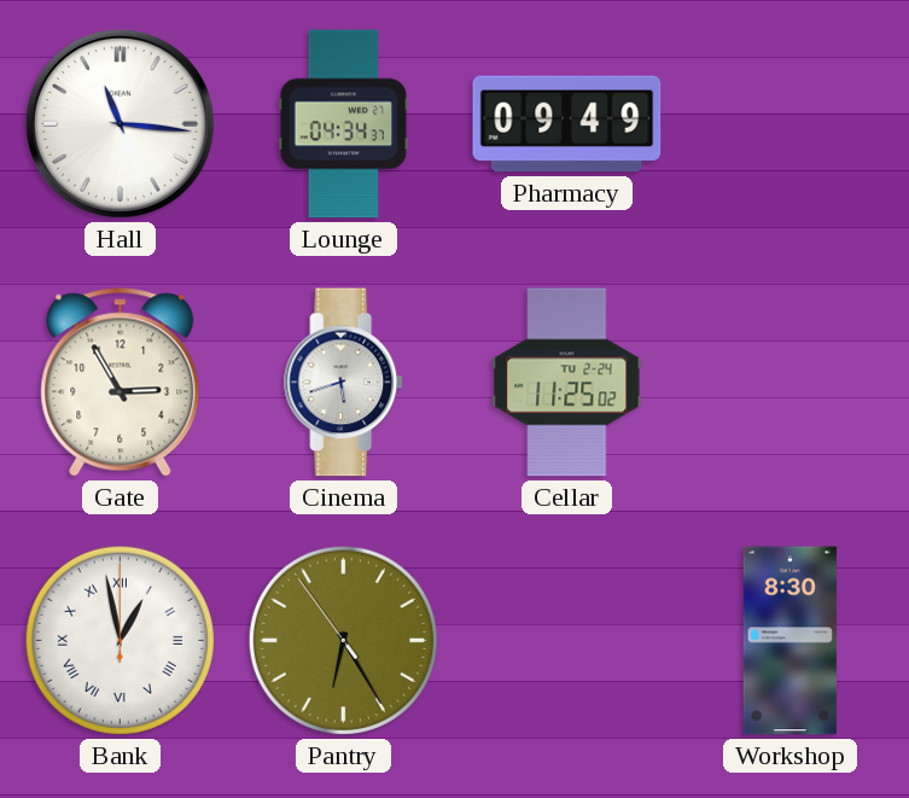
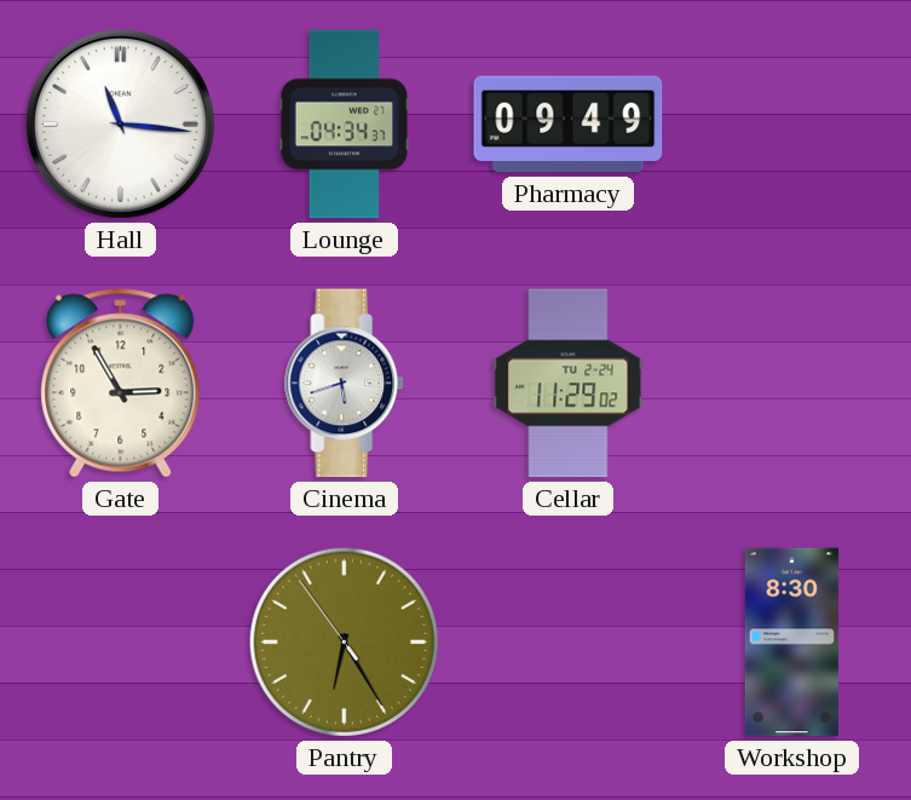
Cellar: 11:25 -> 11:29
Bank: 12:58 -> none
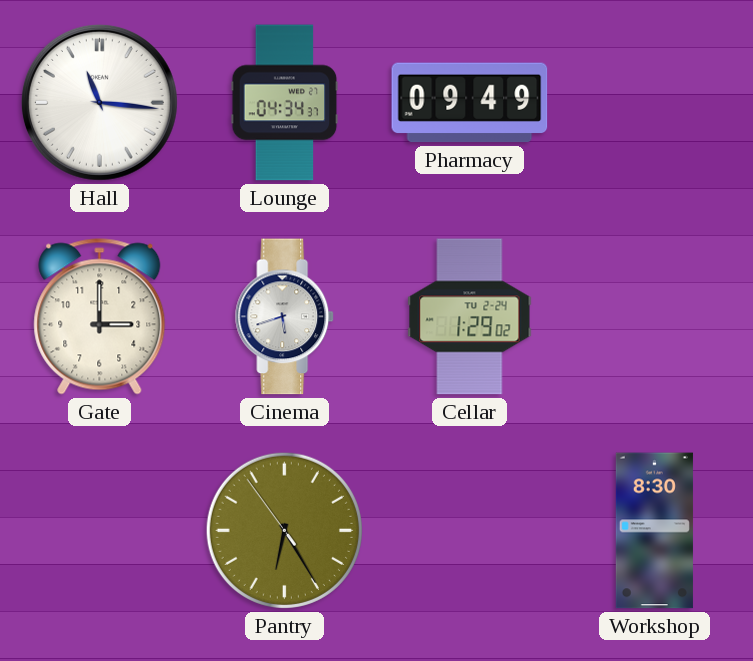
Gate: 2:55 -> 3:00
Cellar: 11:29 -> 1:29
